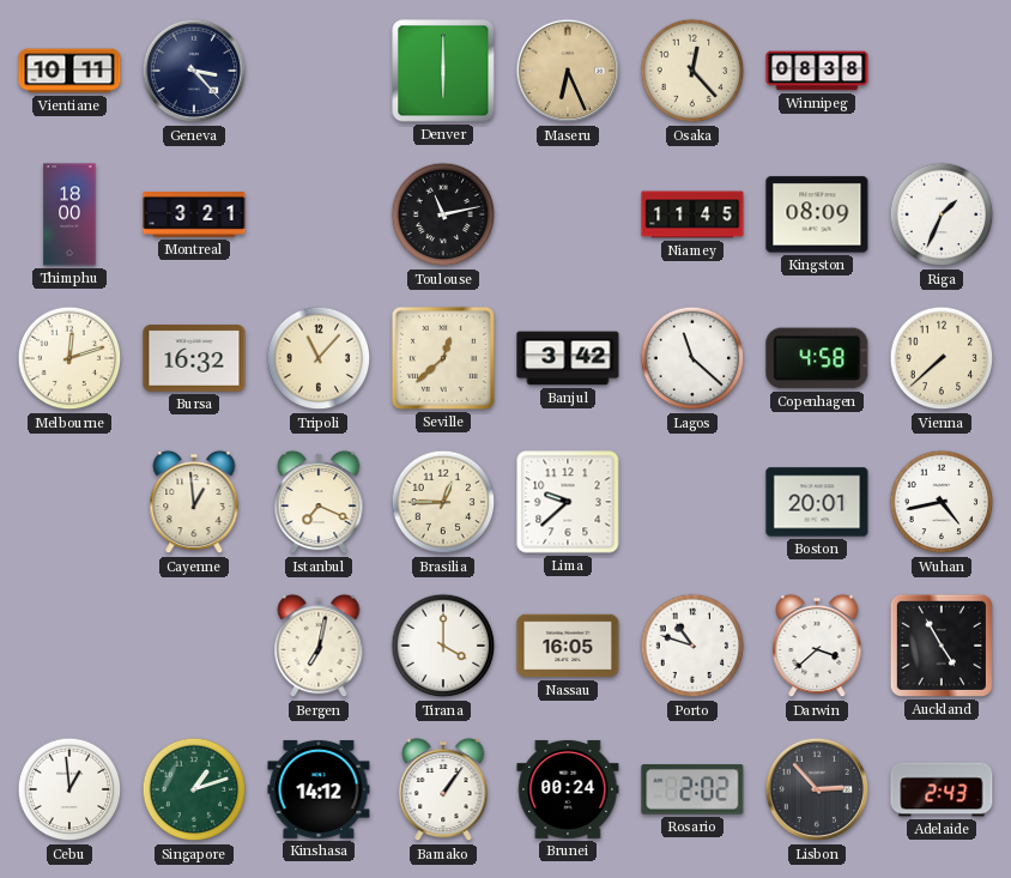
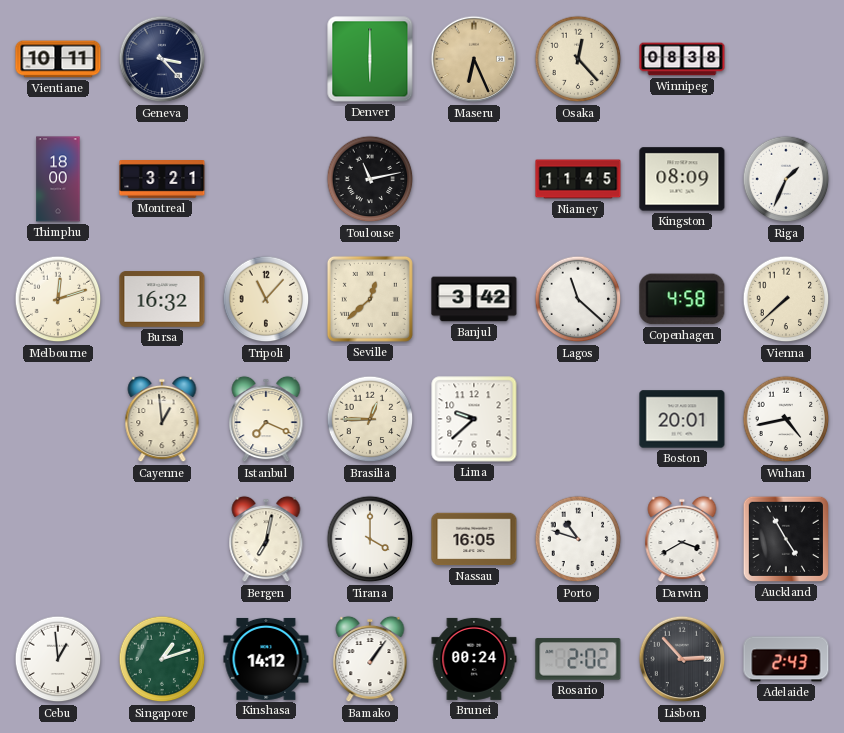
Darwin: 3:38 -> 3:40
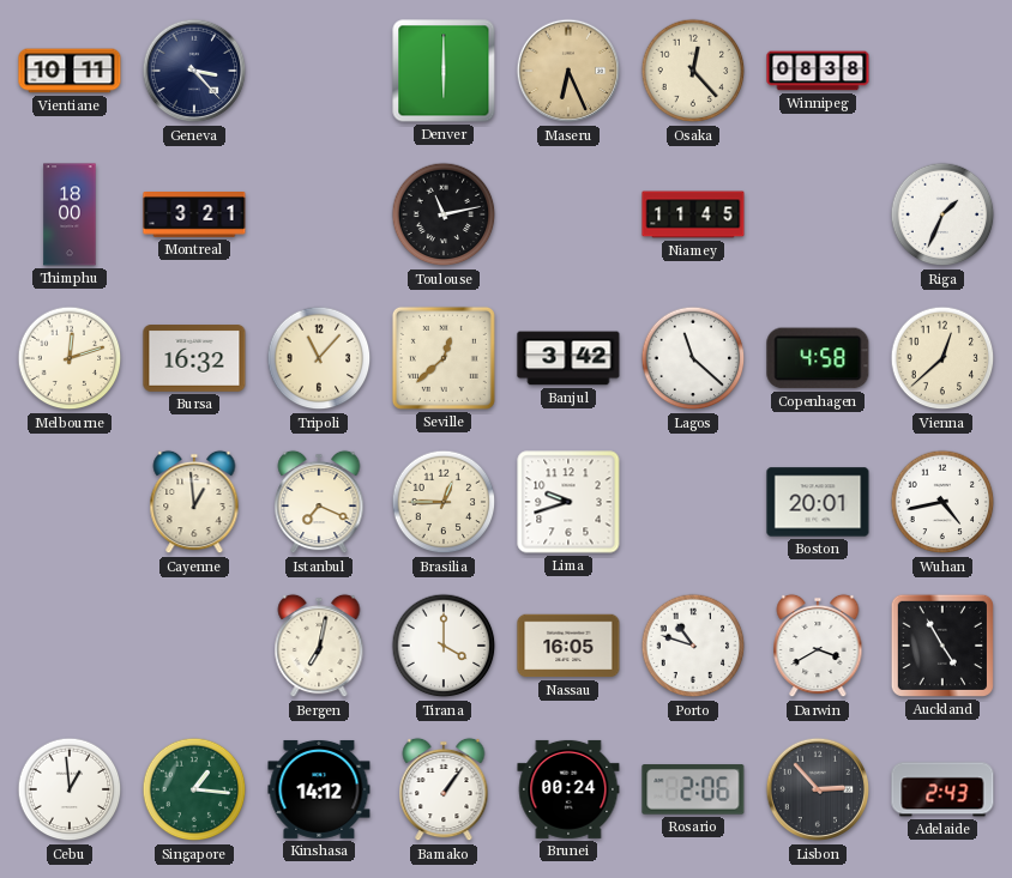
Kingston: 08:09 -> none
Vienna: 7:38 -> 12:38
Lima: 9:38 -> 9:42
Singapore: 1:12 -> 1:16
Rosario: 2:02 -> 2:06
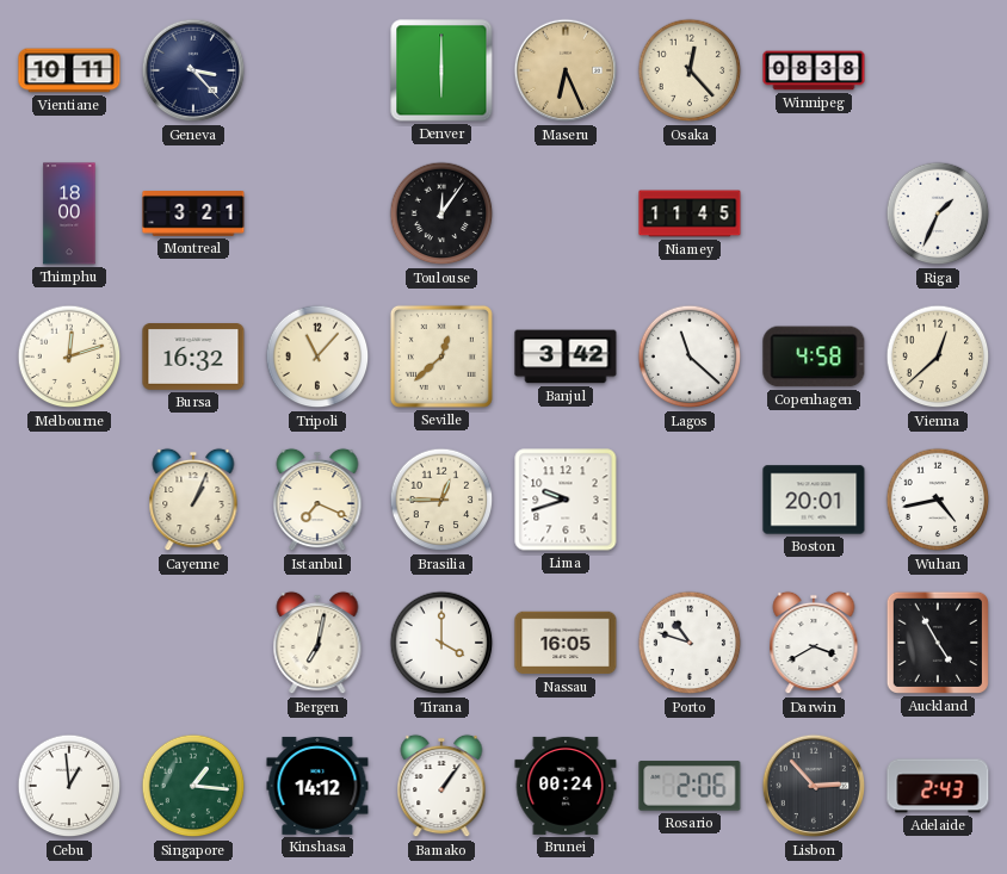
Toulouse: 11:13 -> 12:06
Cayenne: 12:59 -> 1:04
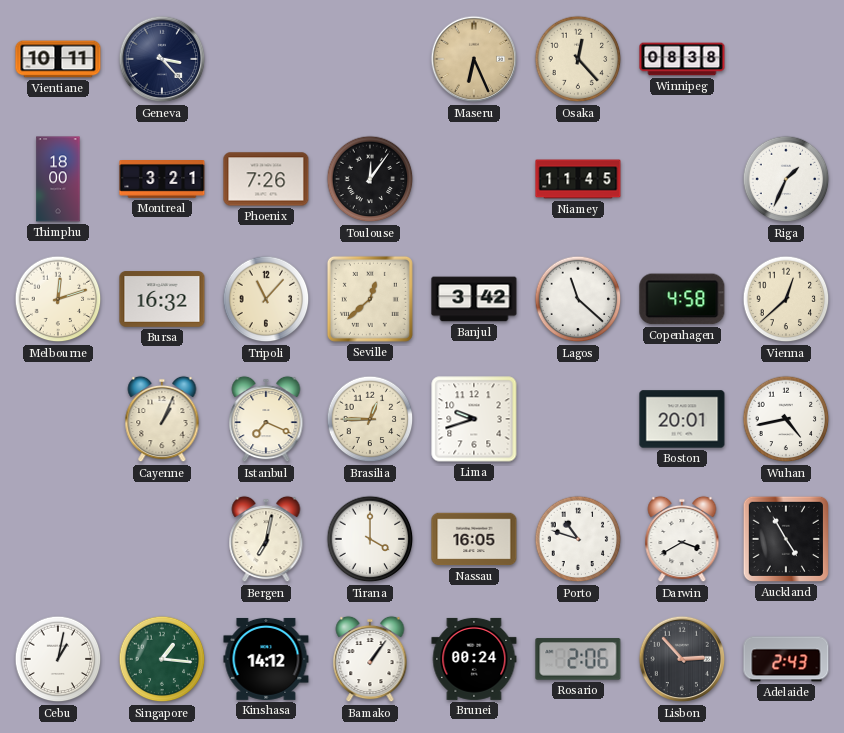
Denver: 6:00 -> none
Phoenix: none -> 7:26
Cebu: 12:59 -> 1:02
